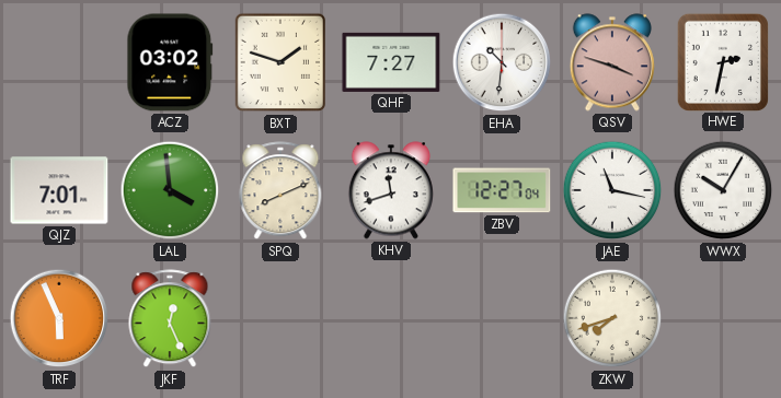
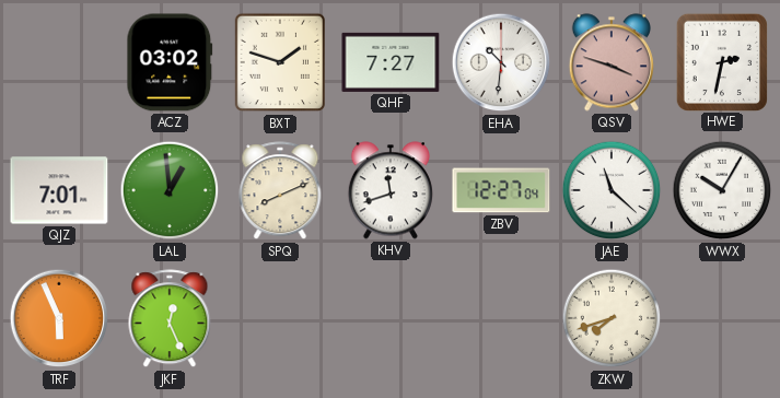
LAL: 3:59 -> 12:59
JAE: 11:17 -> 11:22
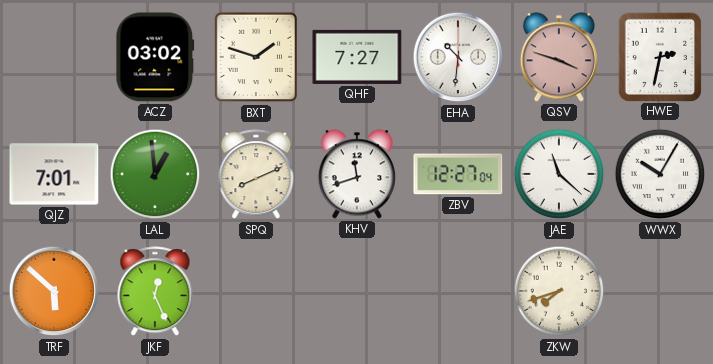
TRF: 5:56 -> 5:52
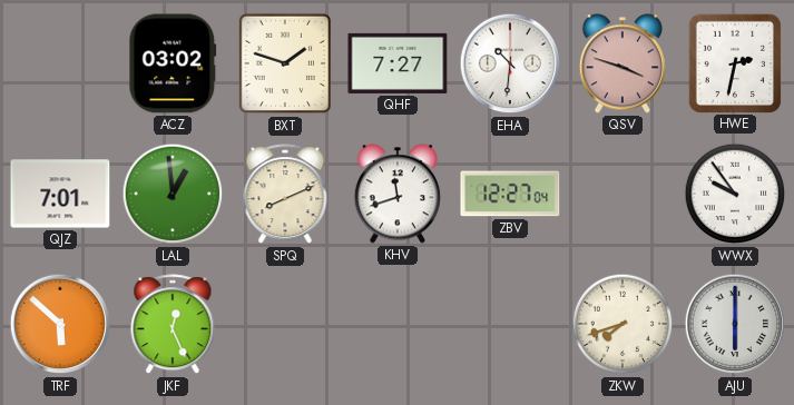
JAE: 11:22 -> none
WWX: 10:05 -> 9:54
AJU: none -> 6:00
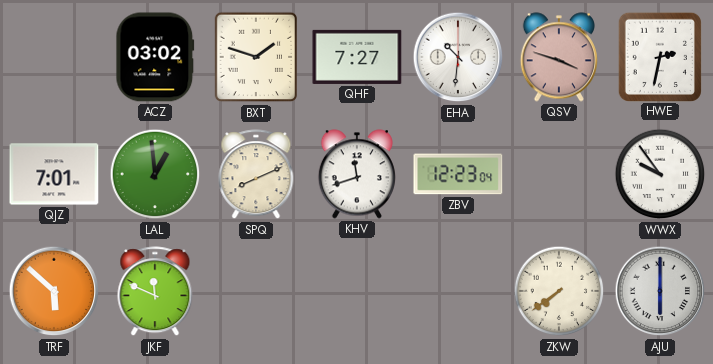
ZBV: 12:27 -> 12:23
JKF: 12:26 -> 11:49
ZKW: 7:42 -> 7:39
